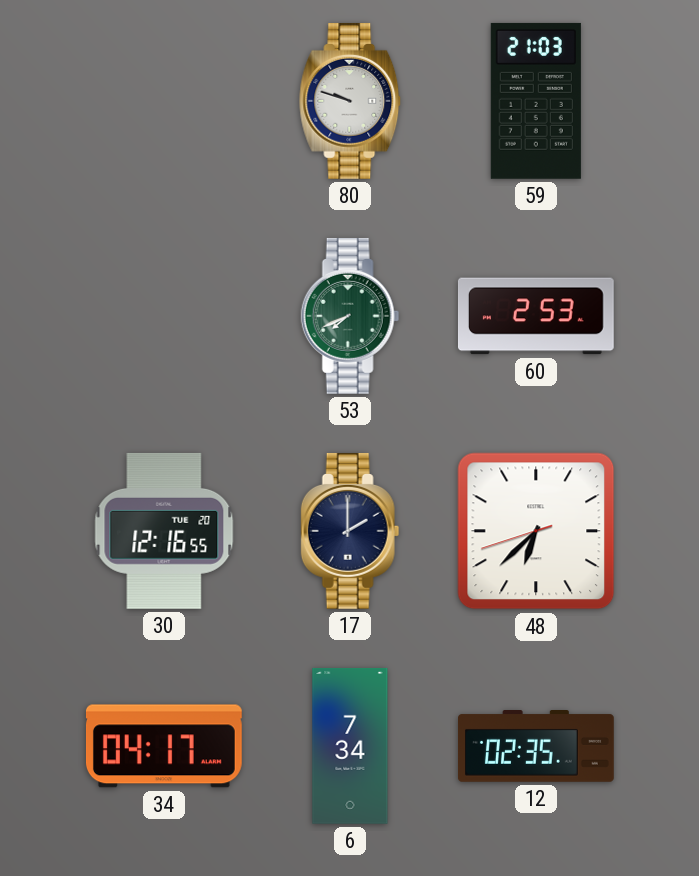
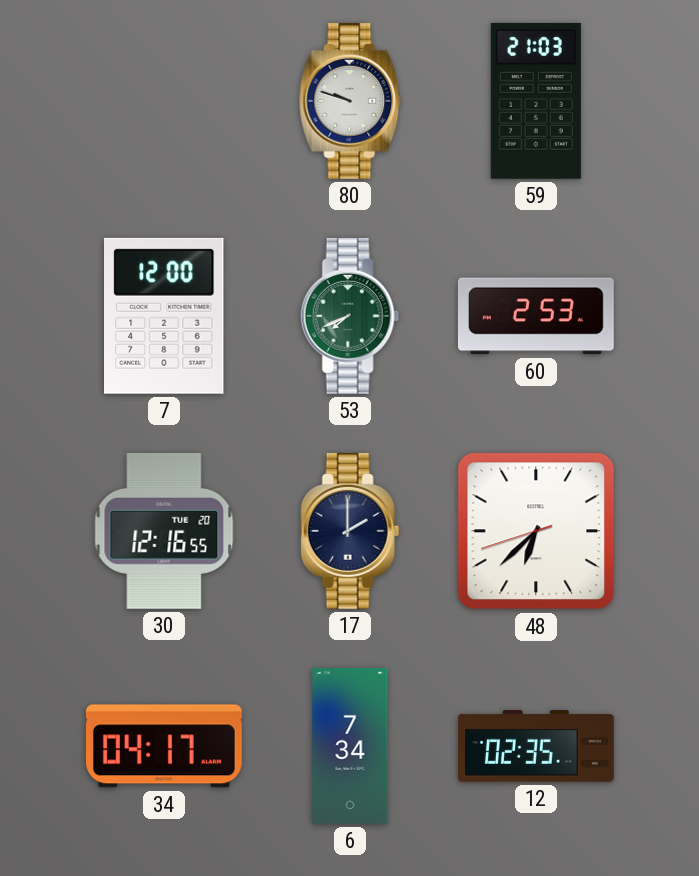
7: none -> 12:00
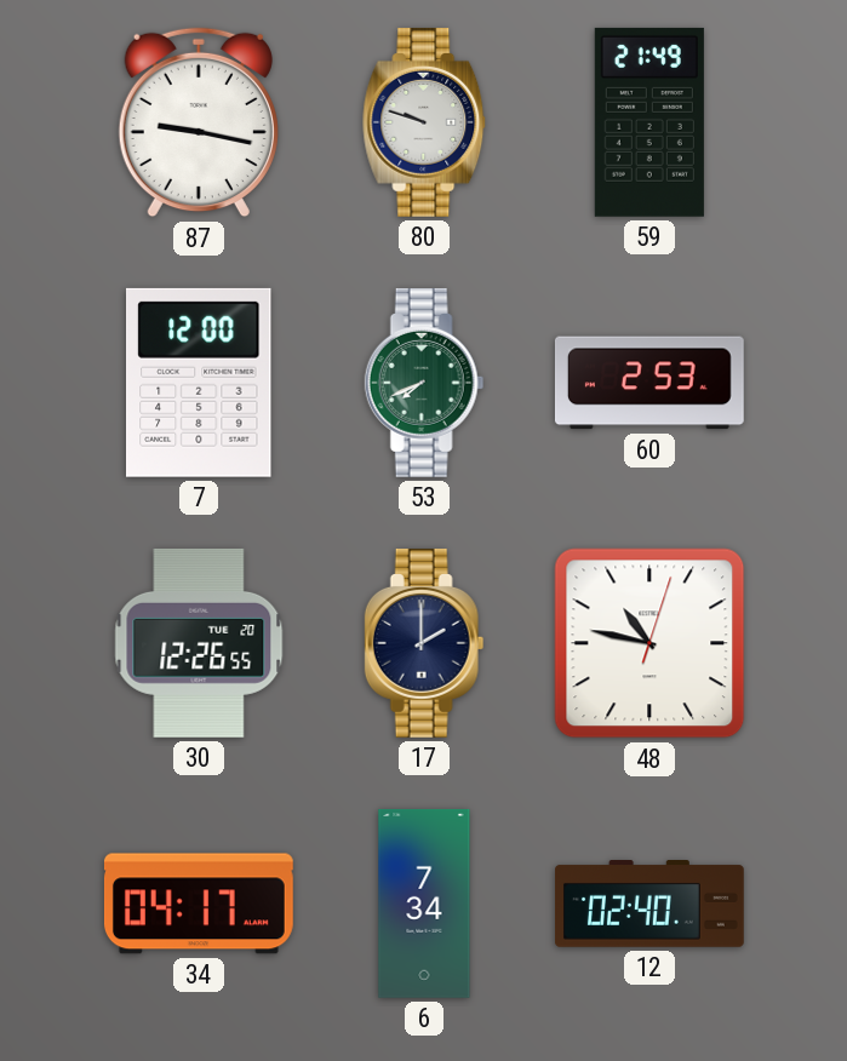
87: none -> 9:17
59: 21:03 -> 21:49
30: 12:16 -> 12:26
48: 6:37 -> 10:47
12: 02:35 -> 02:40
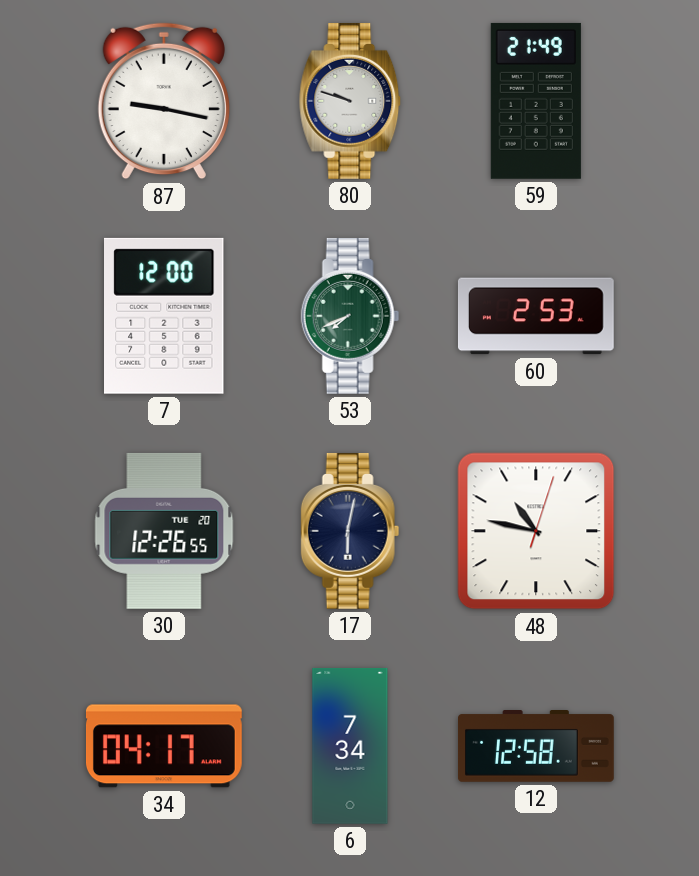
17: 2:00 -> 6:02
12: 02:40 -> 12:58
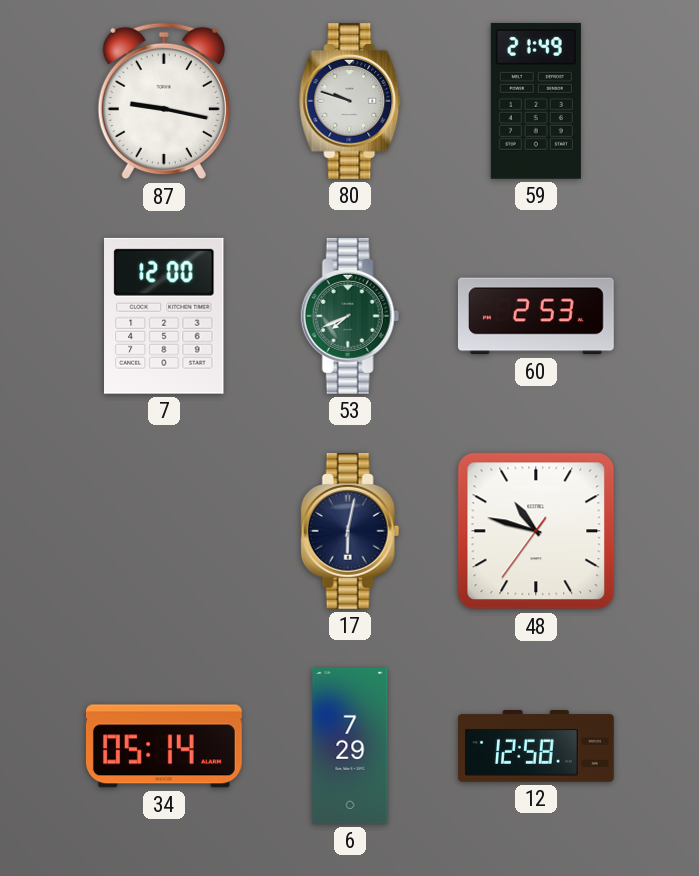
30: 12:26 -> none
48: 10:47:03 -> 10:47:36
34: 04:17 -> 05:14
6: 7:34 -> 7:29
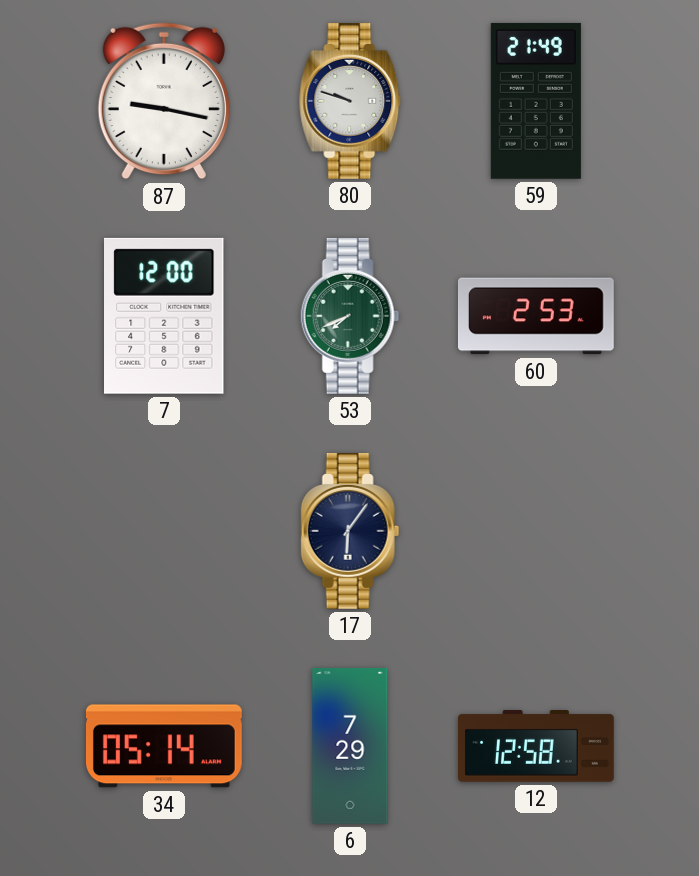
17: 6:02 -> 6:06
48: 10:47 -> none
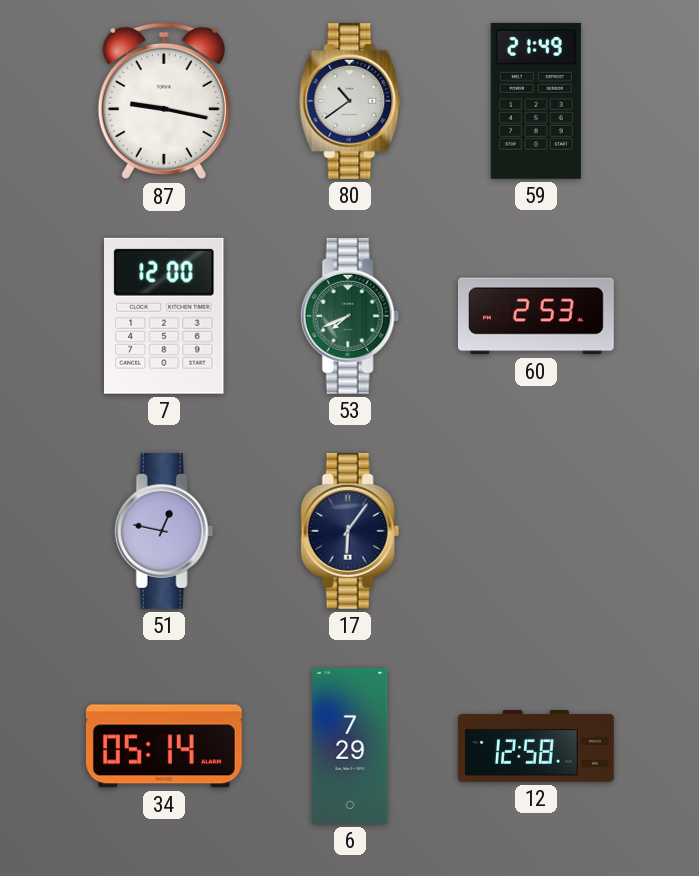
80: 9:48 -> 10:39
51: none -> 12:47
